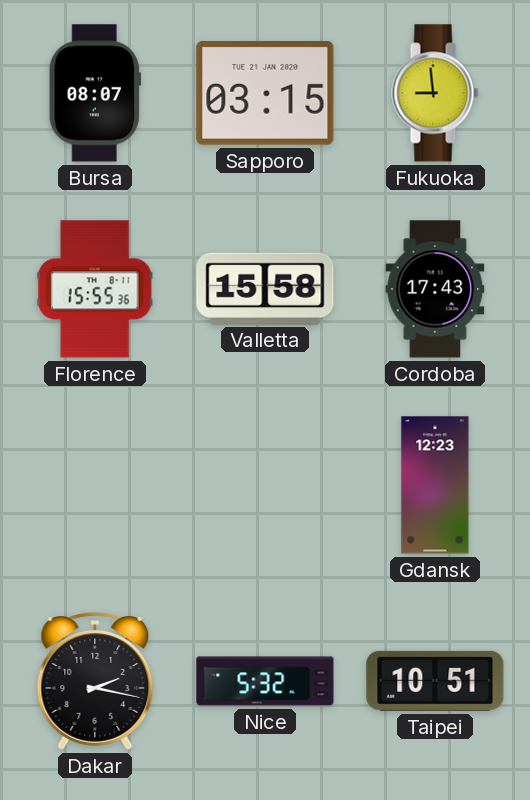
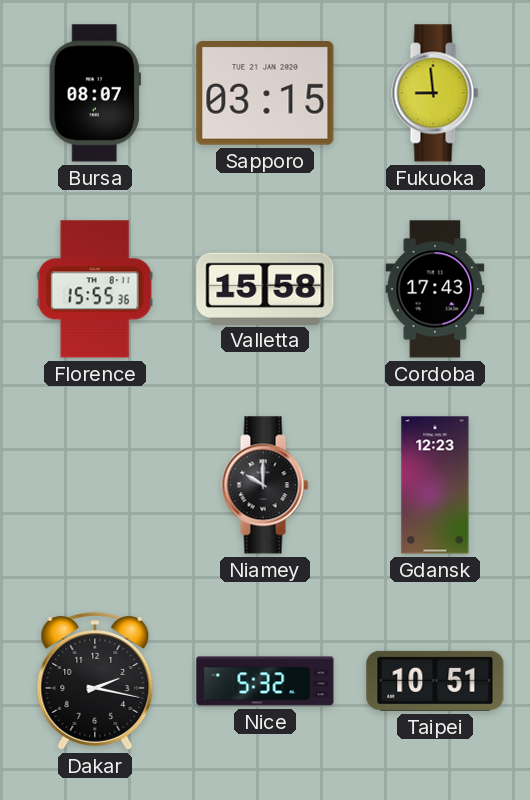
Niamey: none -> 10:00
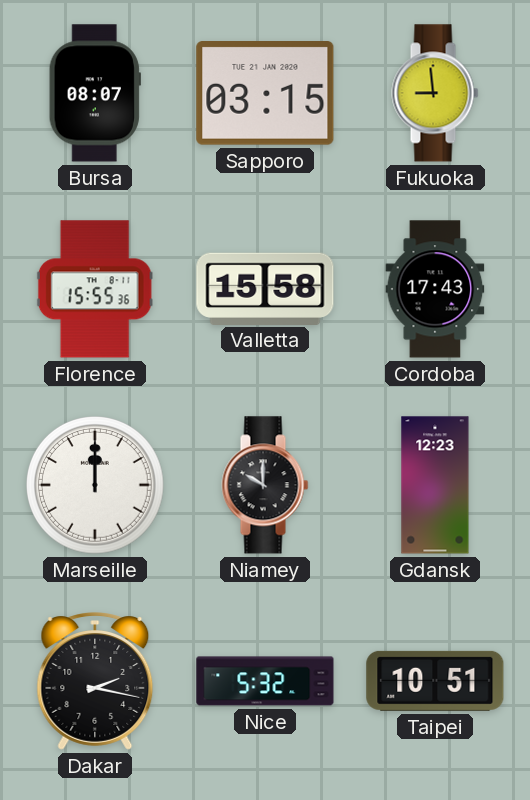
Marseille: none -> 12:00
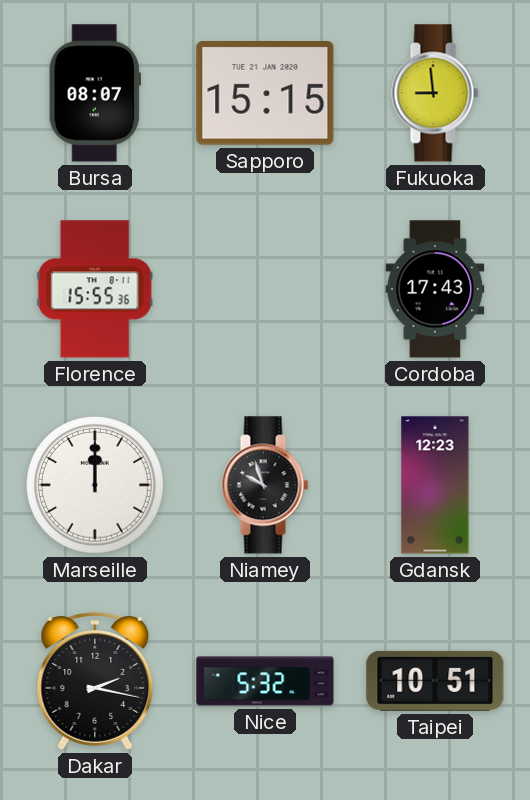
Sapporo: 03:15 -> 15:15
Valletta: 15:58 -> none
Niamey: 10:00 -> 9:57
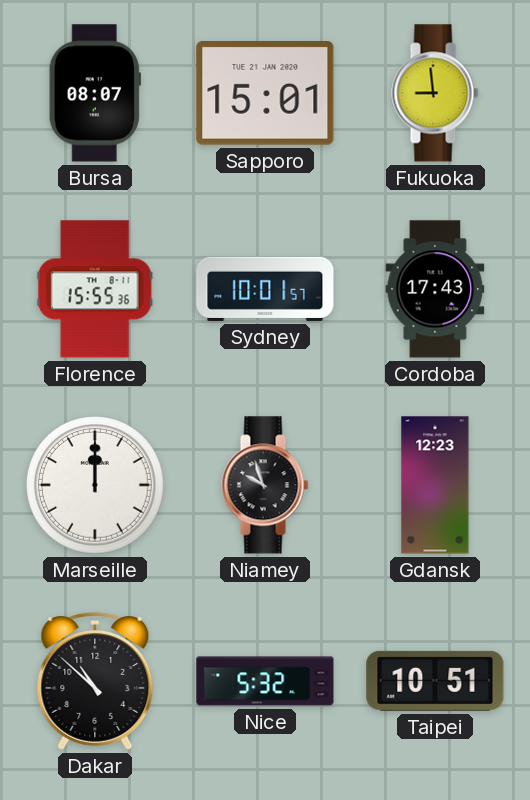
Sapporo: 15:15 -> 15:01
Sydney: none -> 10:01
Dakar: 2:17 -> 10:52
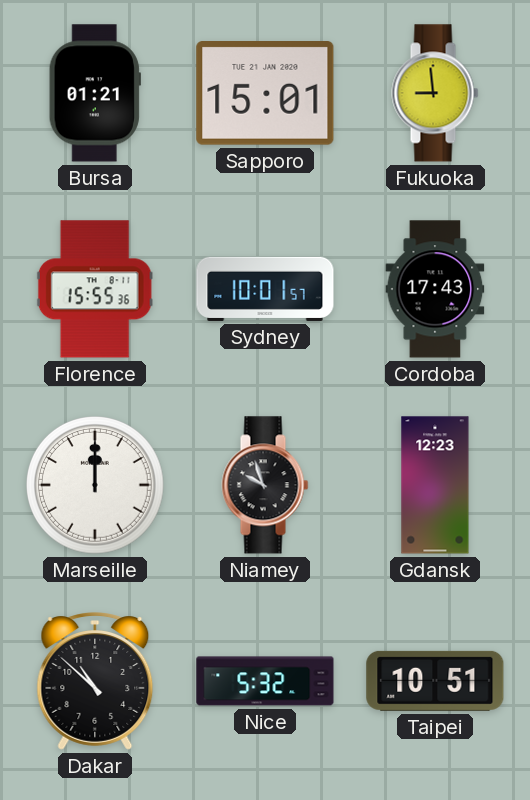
Bursa: 08:07 -> 01:21
